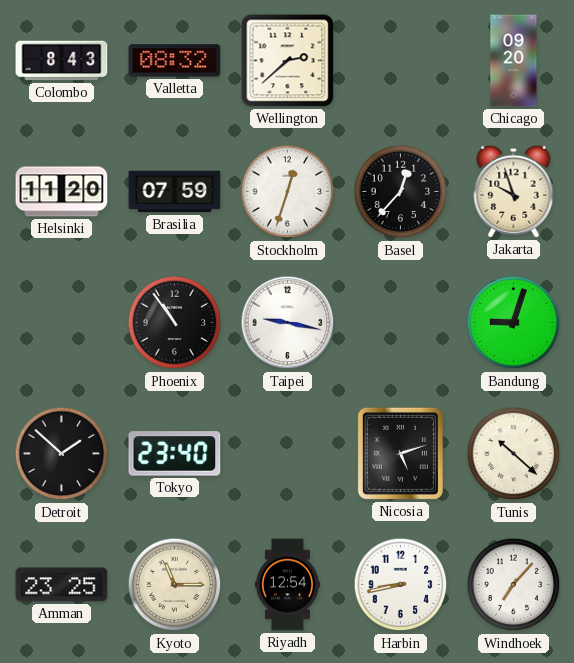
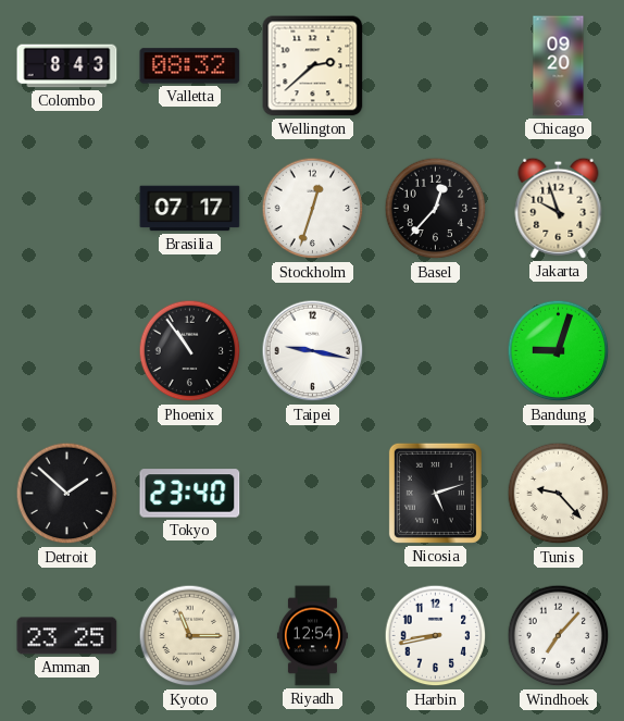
Helsinki: 11:20 -> none
Brasilia: 07:59 -> 07:17
Tunis: 10:22 -> 9:23
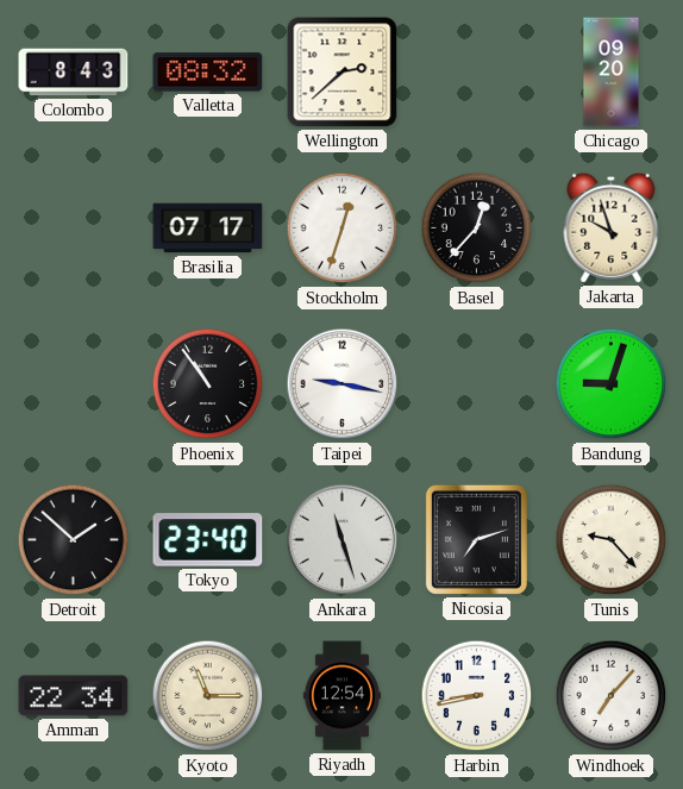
Ankara: none -> 11:27
Nicosia: 5:12 -> 7:12
Amman: 23:25 -> 22:34
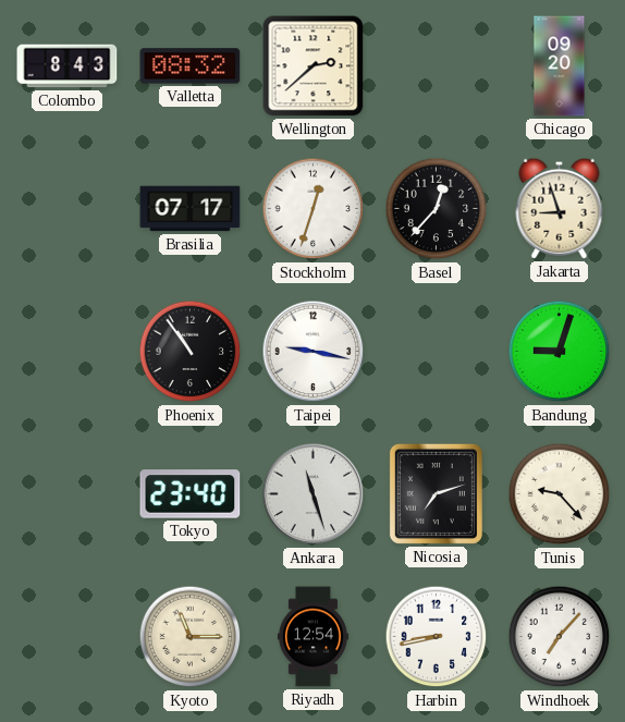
Jakarta: 9:57 -> 8:57
Detroit: 1:52 -> none
Amman: 22:34 -> none
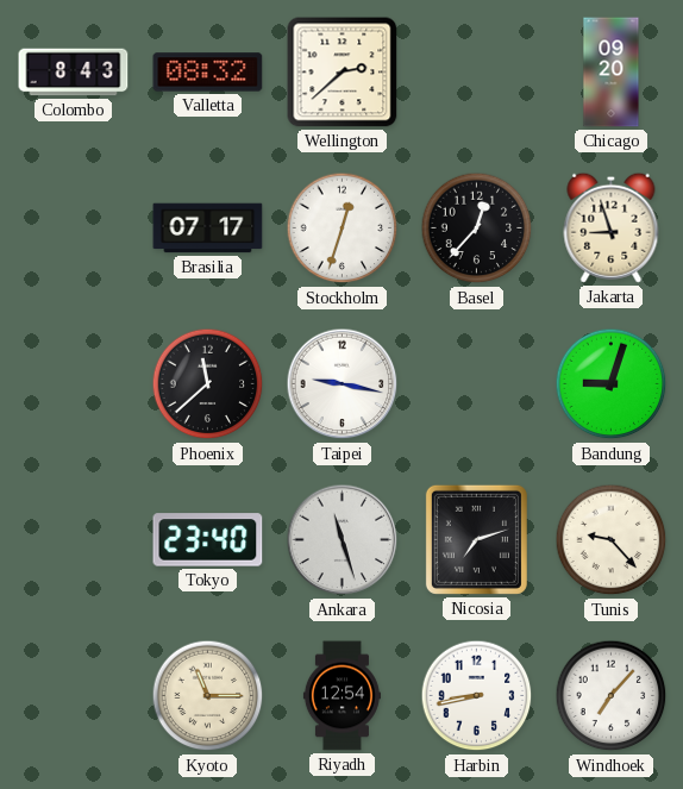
Phoenix: 10:54 -> 11:38
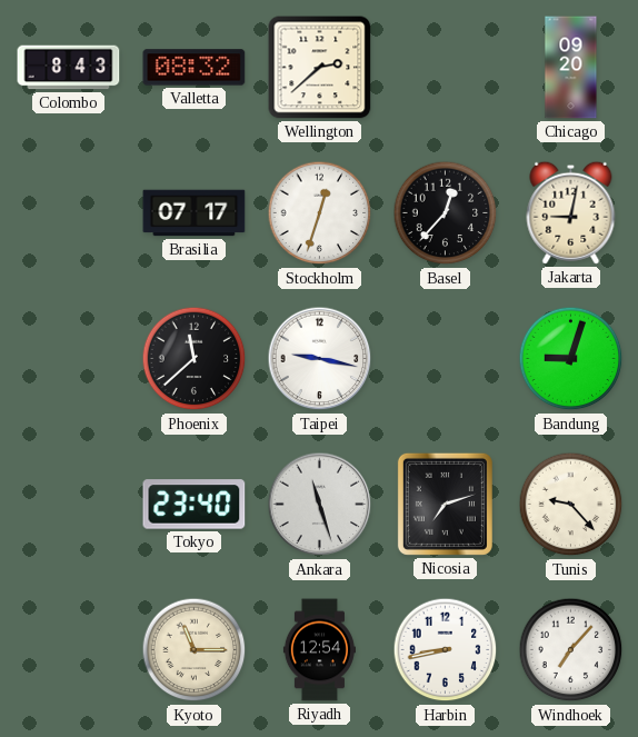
Jakarta: 8:57 -> 9:02
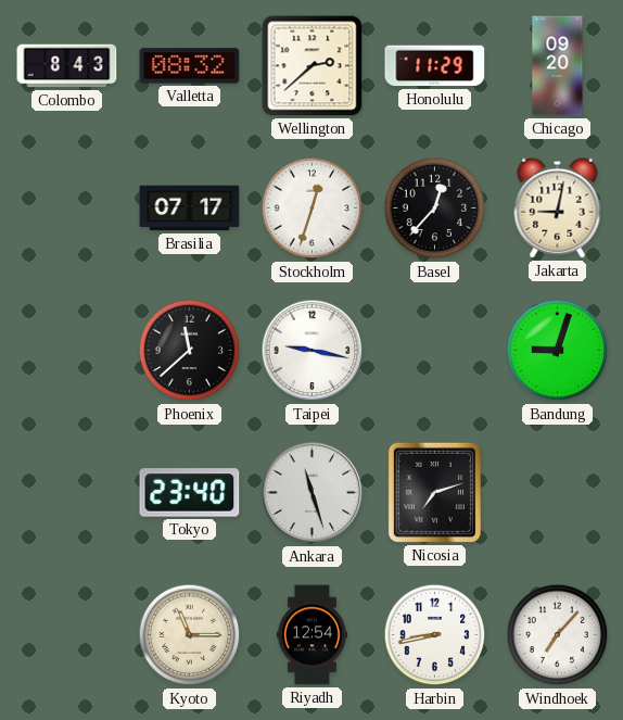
Honolulu: none -> 11:29
Tunis: 9:23 -> none
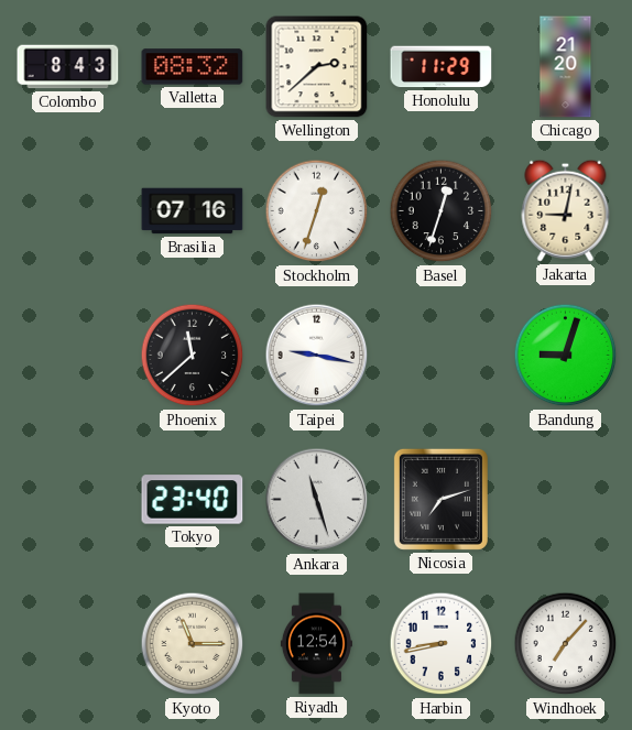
Chicago: 09:20 -> 21:20
Brasilia: 07:17 -> 07:16
Basel: 12:37 -> 12:33
